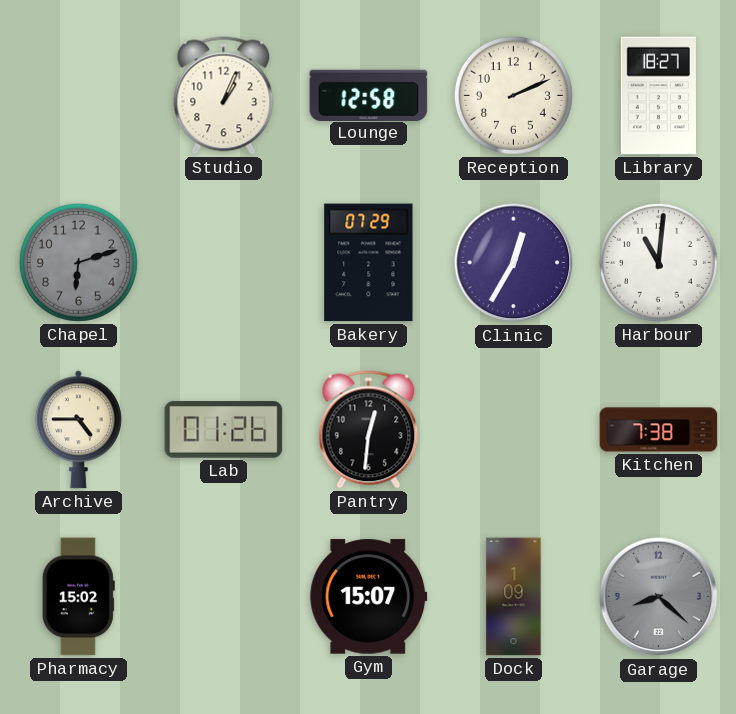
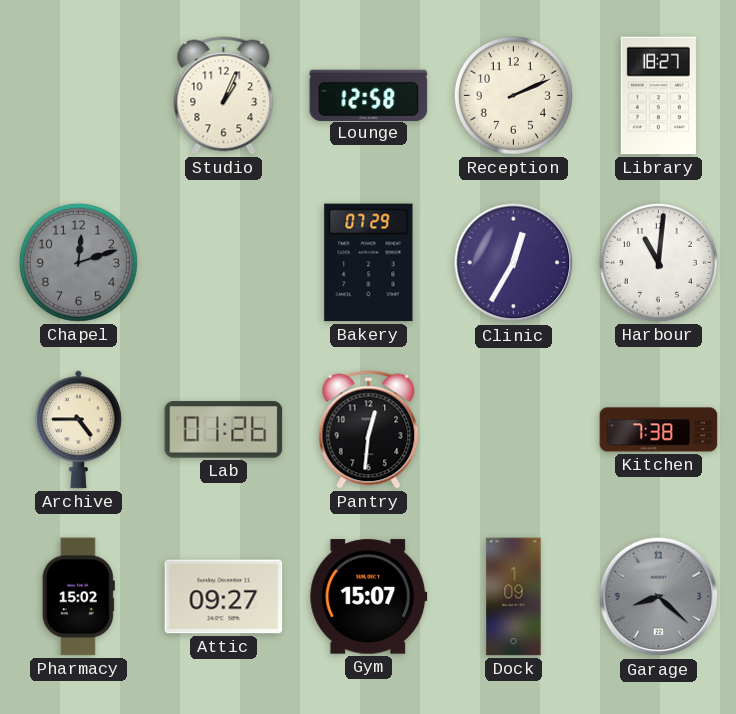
Chapel: 6:12 -> 12:12
Attic: none -> 09:27
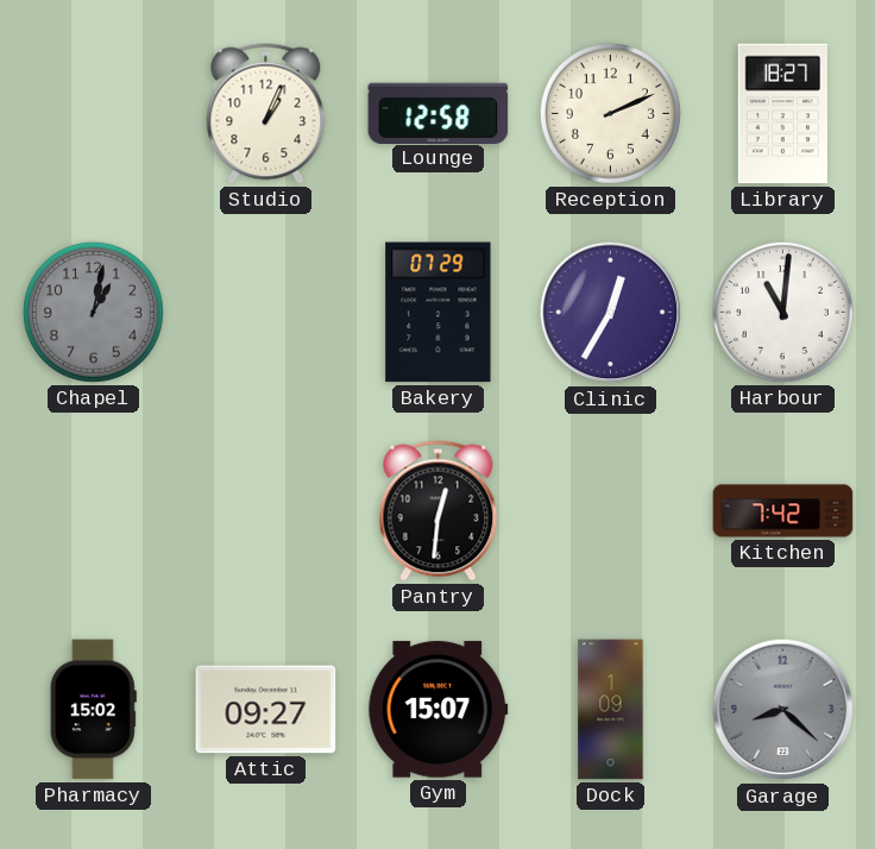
Chapel: 12:12 -> 1:02
Archive: 4:45 -> none
Lab: 01:26 -> none
Kitchen: 7:38 -> 7:42
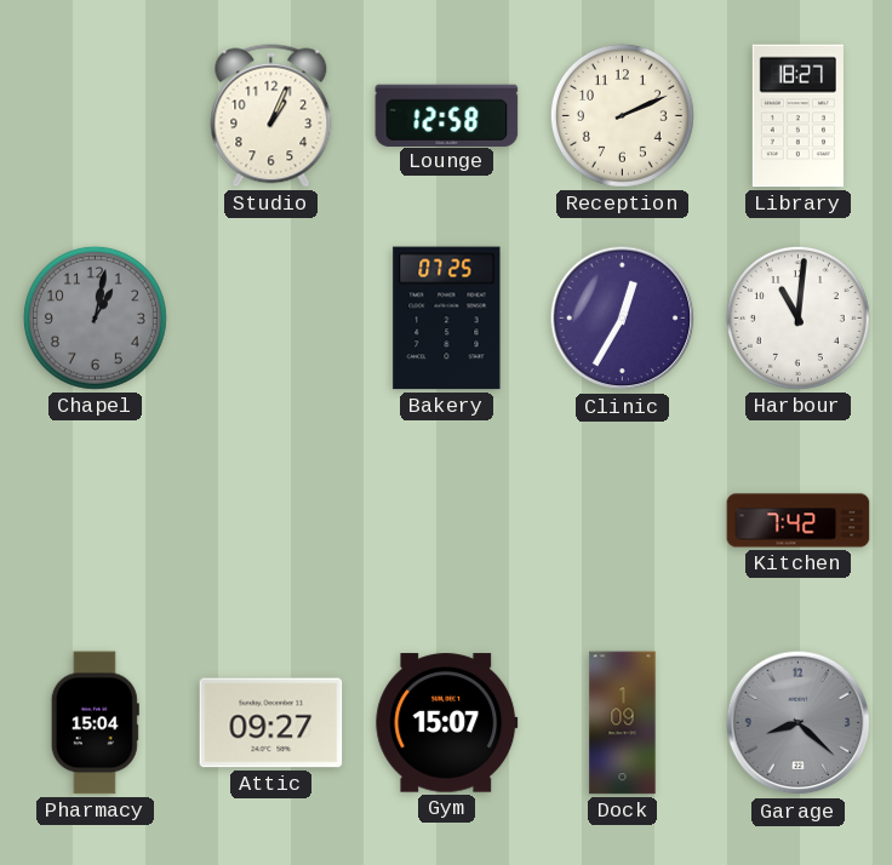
Bakery: 07:29 -> 07:25
Pantry: 12:31 -> none
Pharmacy: 15:02 -> 15:04
